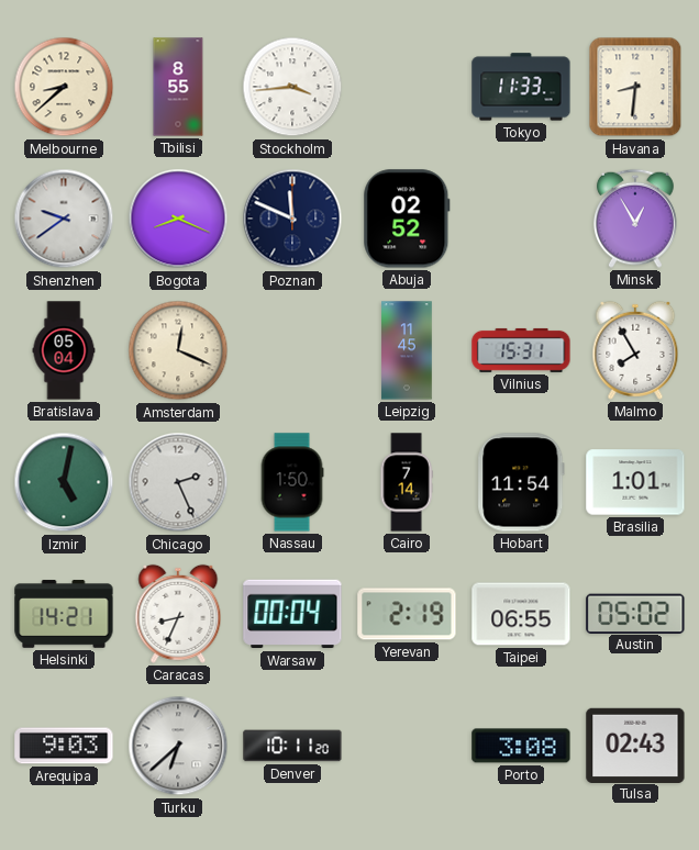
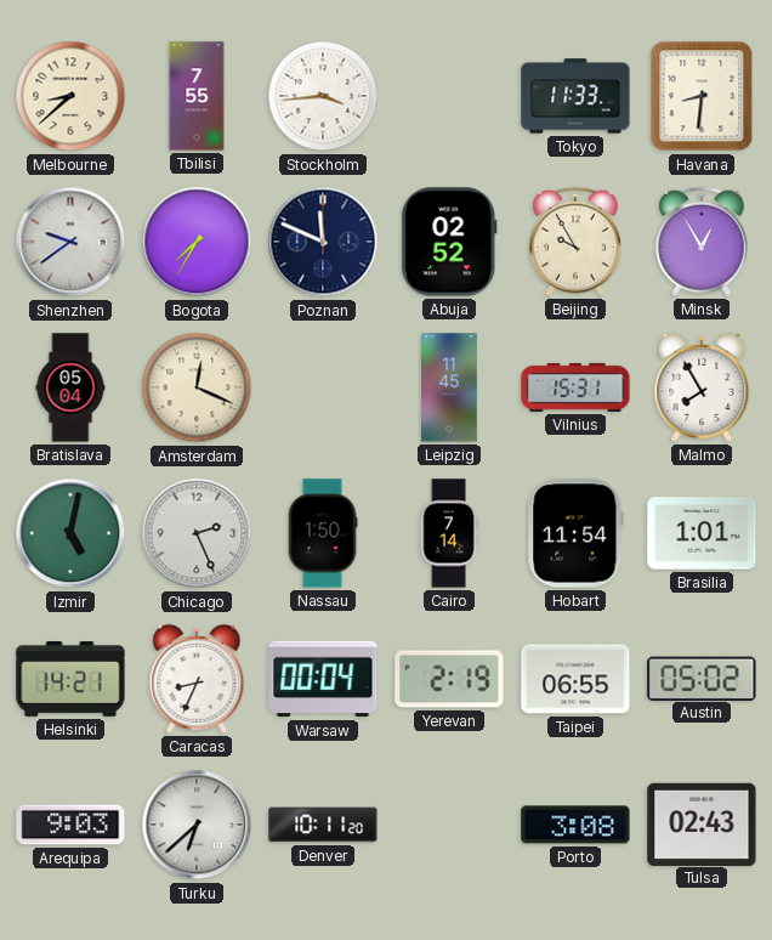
Tbilisi: 8:55 -> 7:55
Bogota: 8:19 -> 7:35
Beijing: none -> 9:55
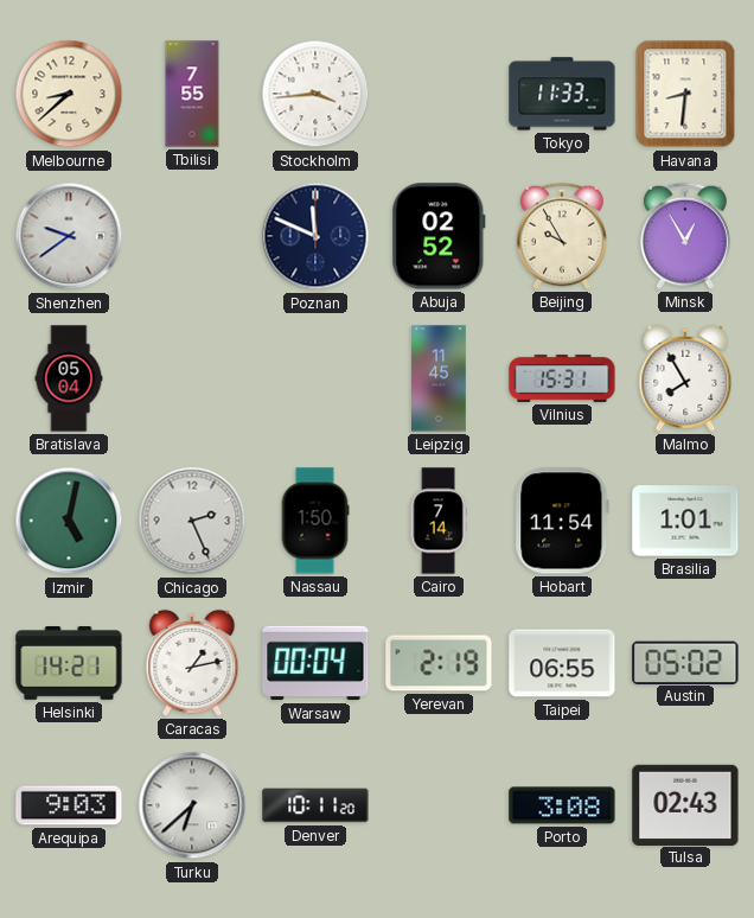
Bogota: 7:35 -> none
Amsterdam: 12:19 -> none
Caracas: 8:34 -> 1:13
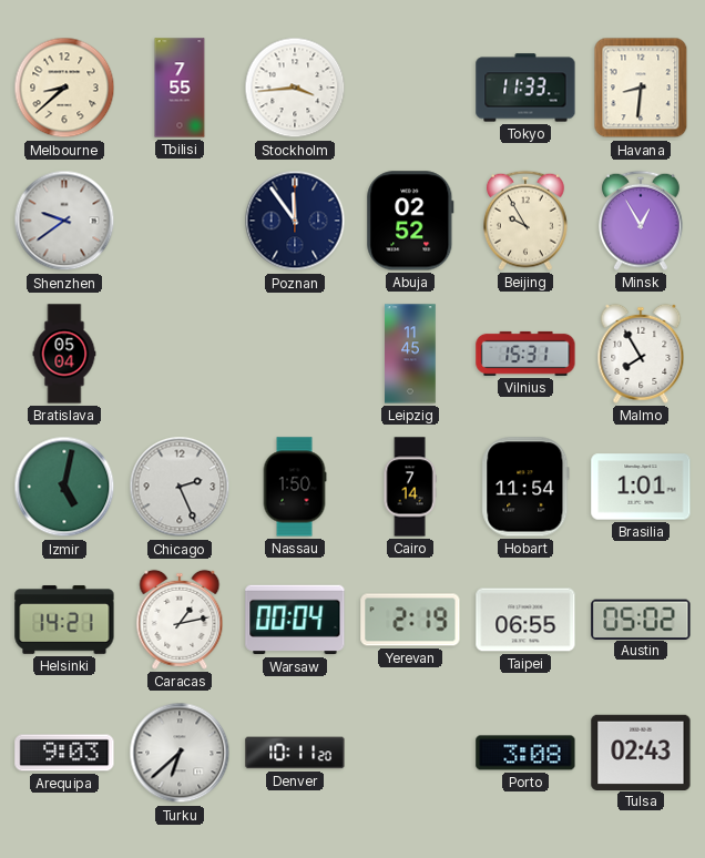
Poznan: 11:49 -> 11:54
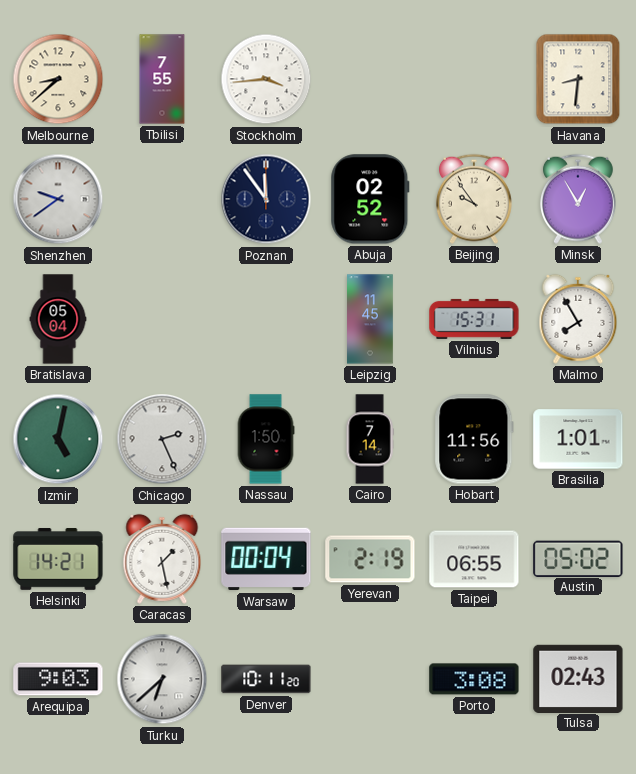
Tokyo: 11:33 -> none
Beijing: 9:55 -> 9:54
Hobart: 11:54 -> 11:56
Caracas: 1:13 -> 1:28
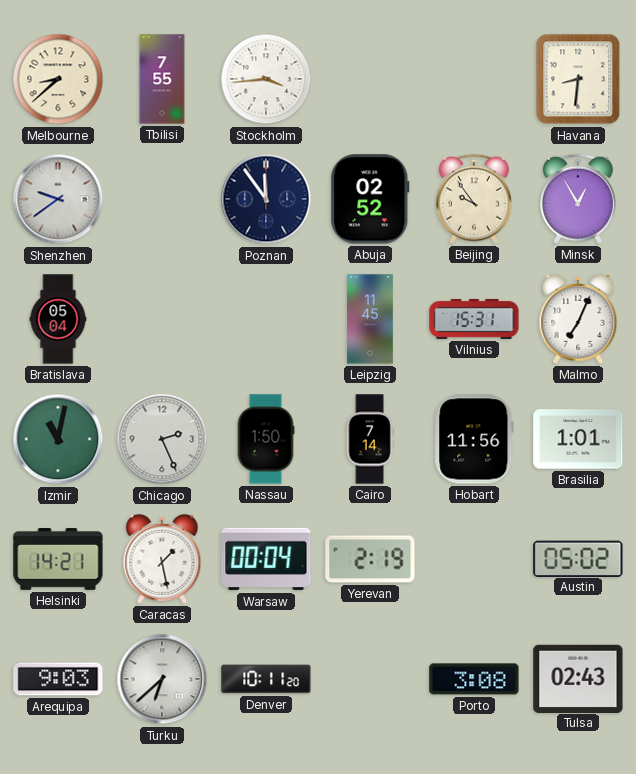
Malmo: 7:55 -> 7:04
Izmir: 5:02 -> 11:02
Taipei: 06:55 -> none
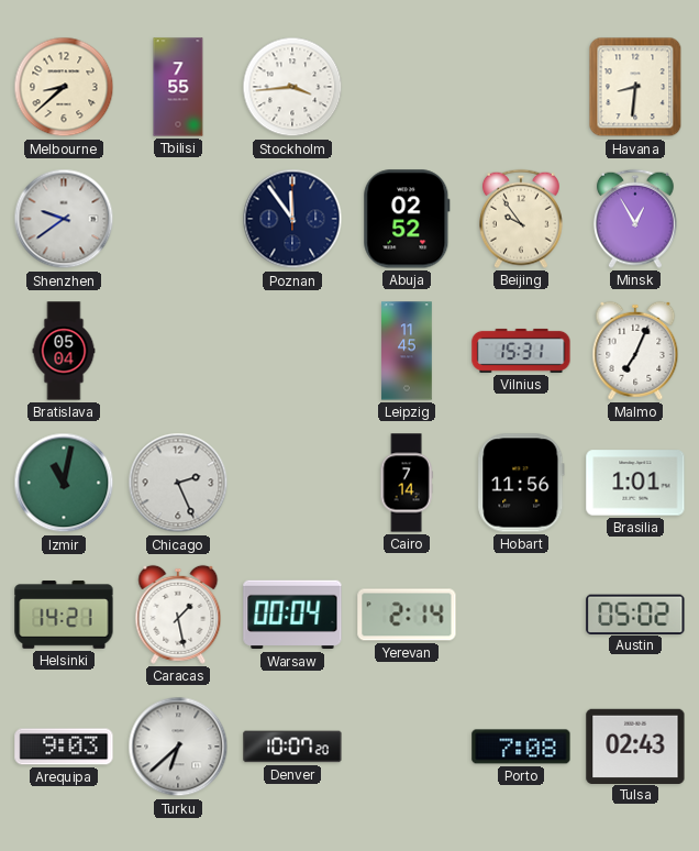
Nassau: 1:50 -> none
Yerevan: 2:19 -> 2:14
Denver: 10:11 -> 10:07
Porto: 3:08 -> 7:08
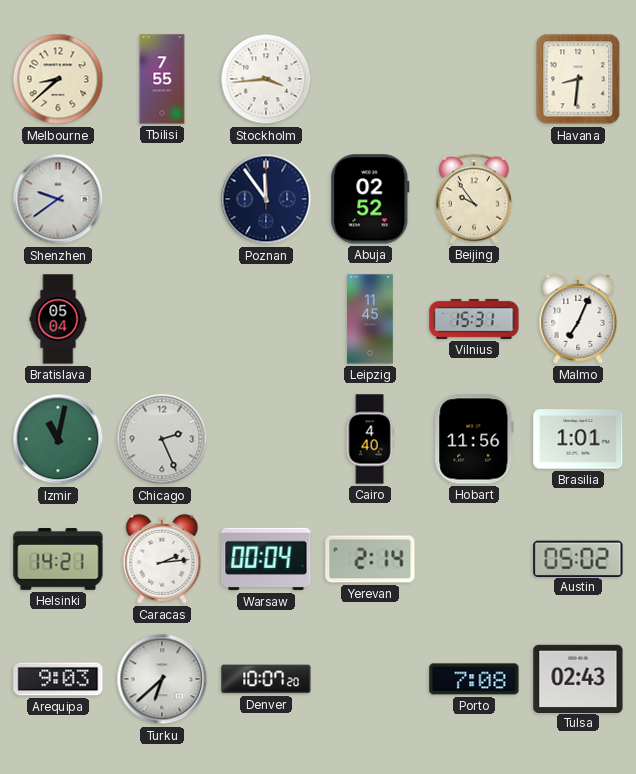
Minsk: 12:55 -> none
Cairo: 7:14 -> 4:40
Caracas: 1:28 -> 2:14
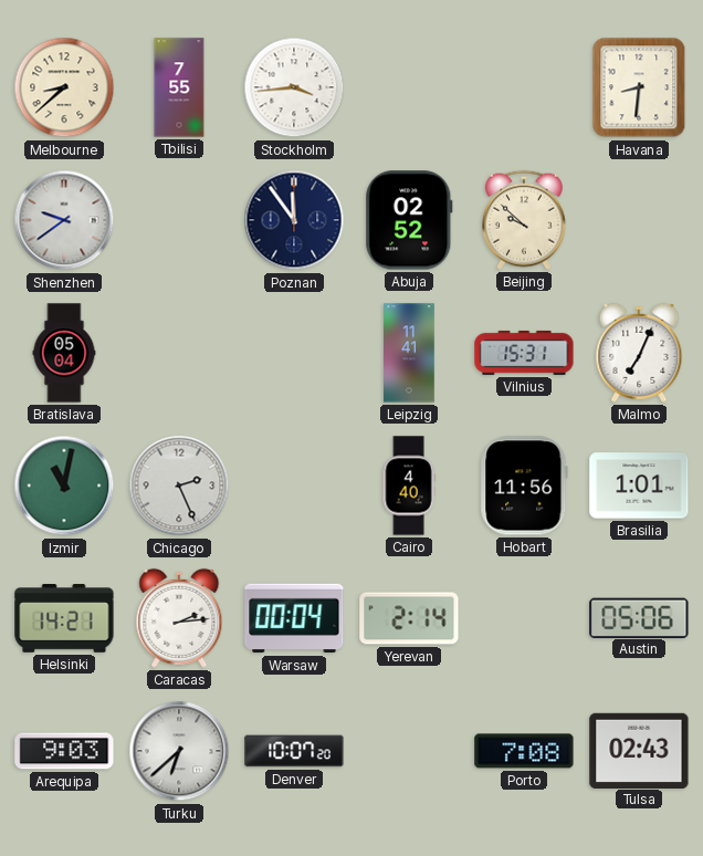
Beijing: 9:54 -> 9:52
Leipzig: 11:45 -> 11:41
Austin: 05:02 -> 05:06
